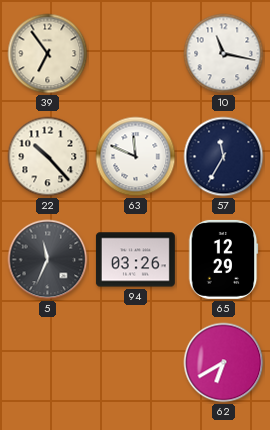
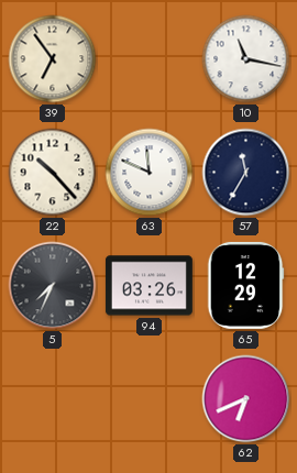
5: 11:34 -> 7:34
62: 6:40 -> 6:41
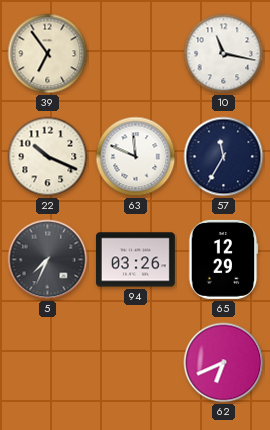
22: 10:23 -> 10:19
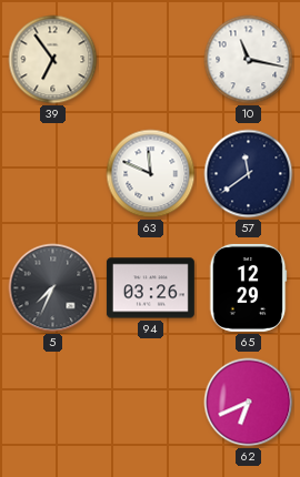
22: 10:19 -> none
57: 11:35 -> 11:39
